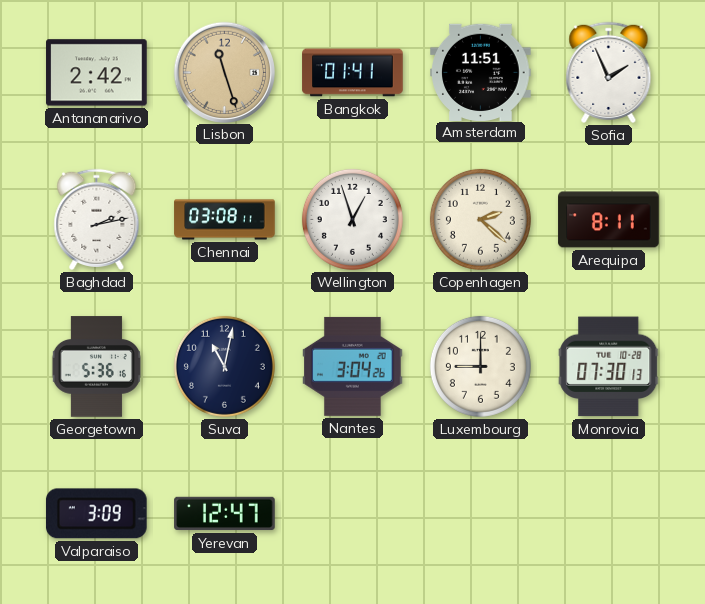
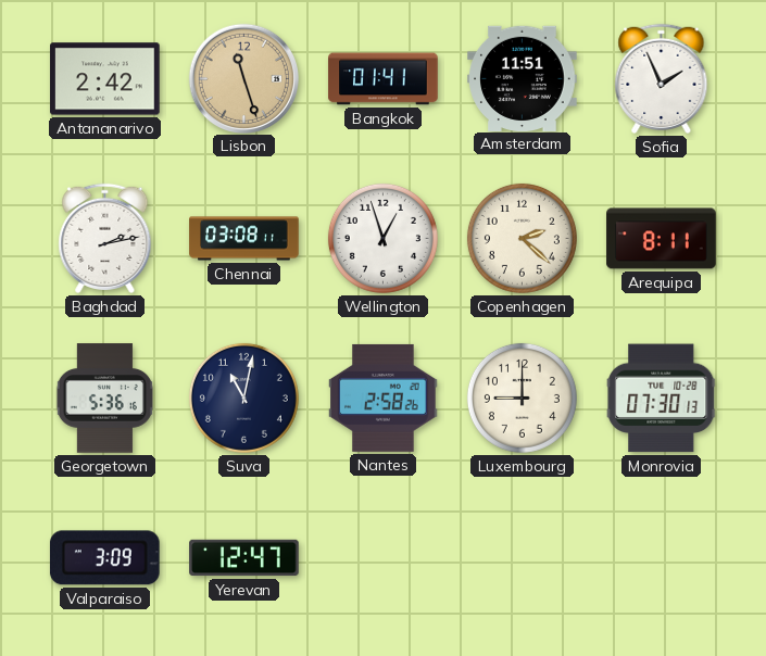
Nantes: 3:04 -> 2:58
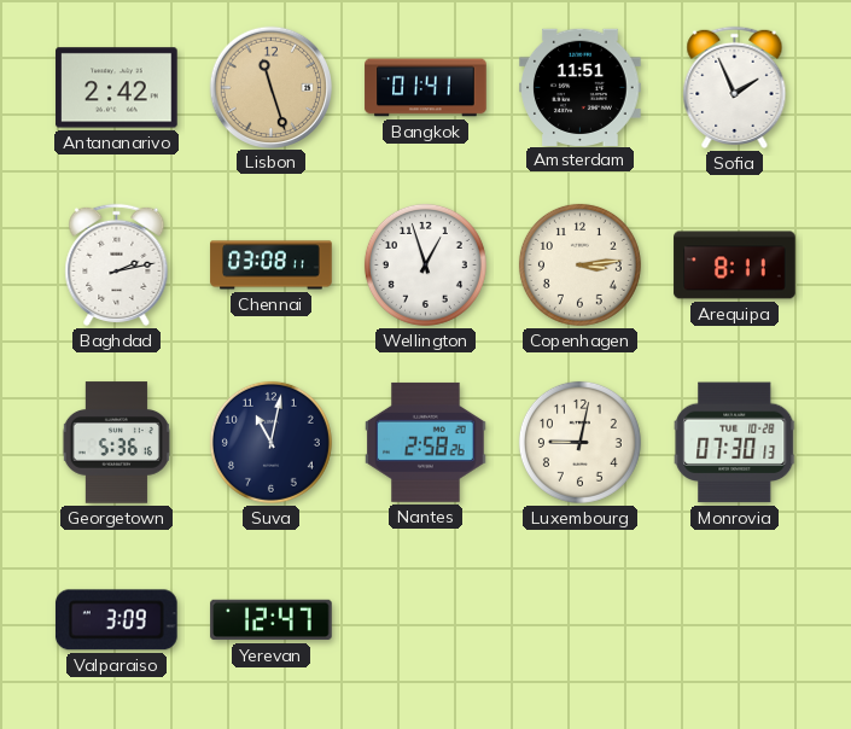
Copenhagen: 2:22 -> 3:14
Luxembourg: 9:00 -> 9:02
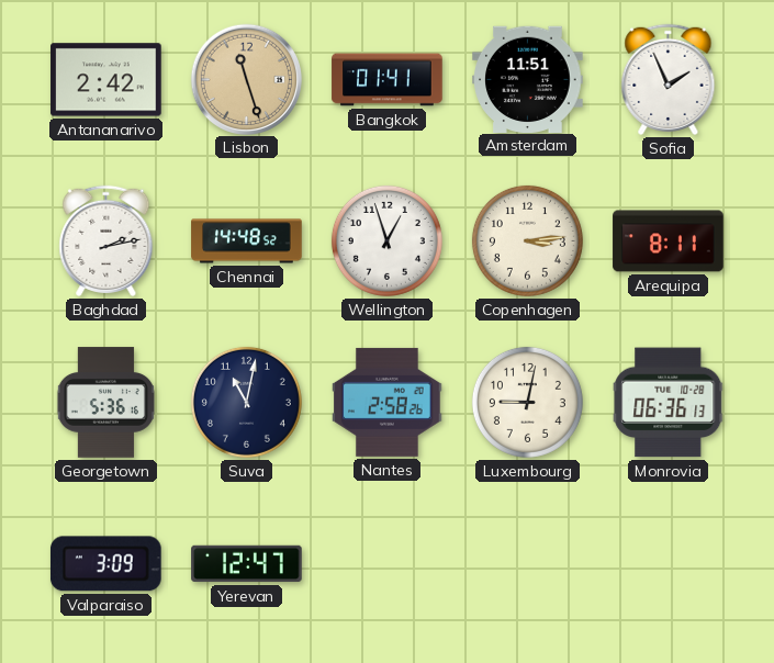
Chennai: 03:08 -> 14:48
Monrovia: 07:30 -> 06:36
